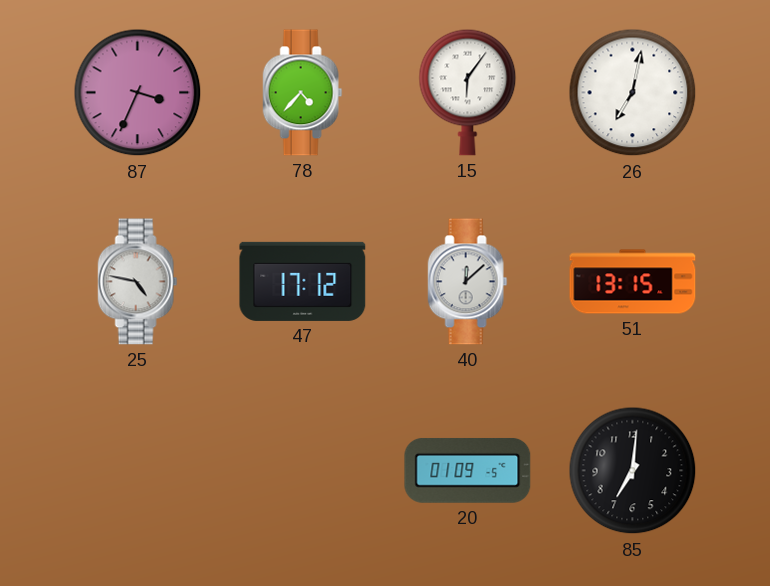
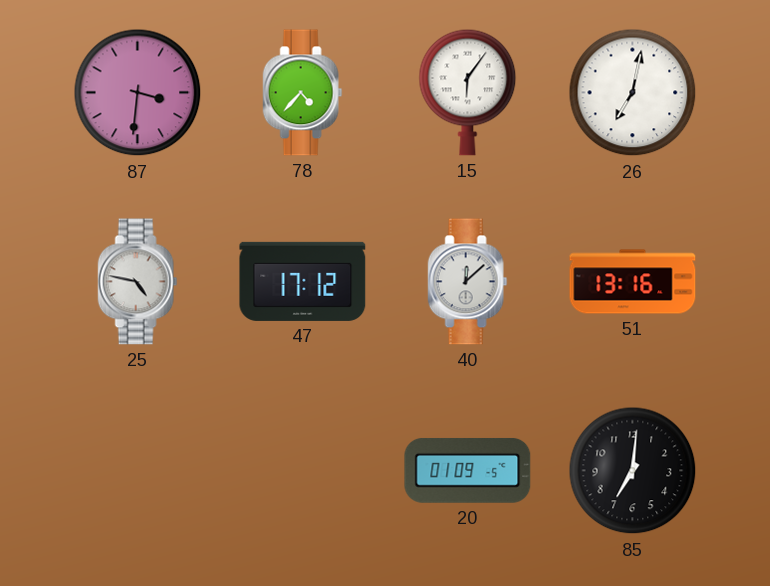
87: 3:34 -> 3:31
51: 13:15 -> 13:16
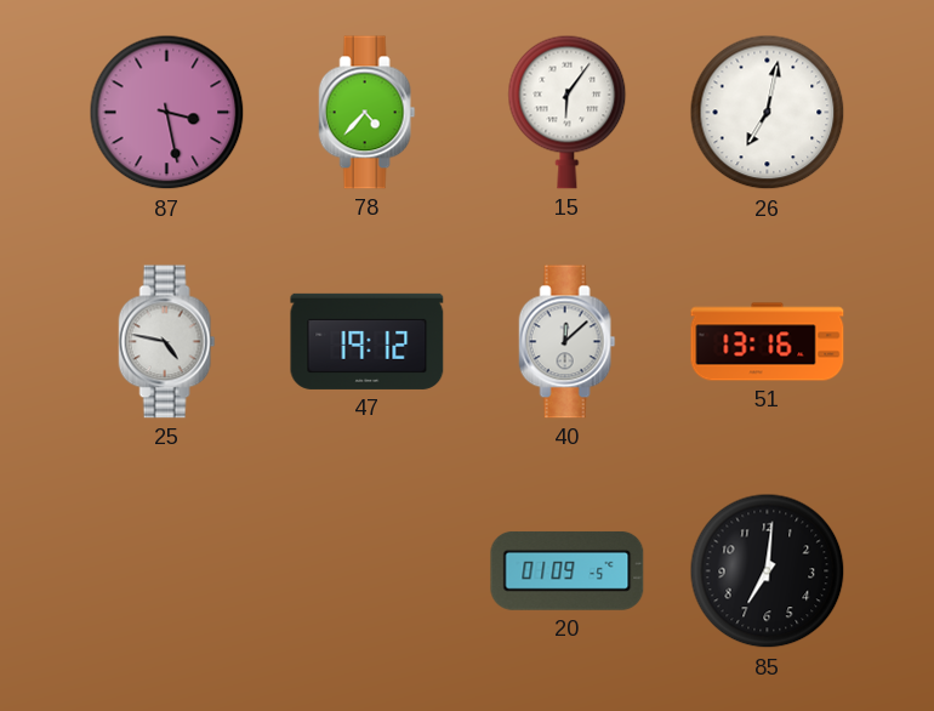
87: 3:31 -> 3:28
47: 17:12 -> 19:12
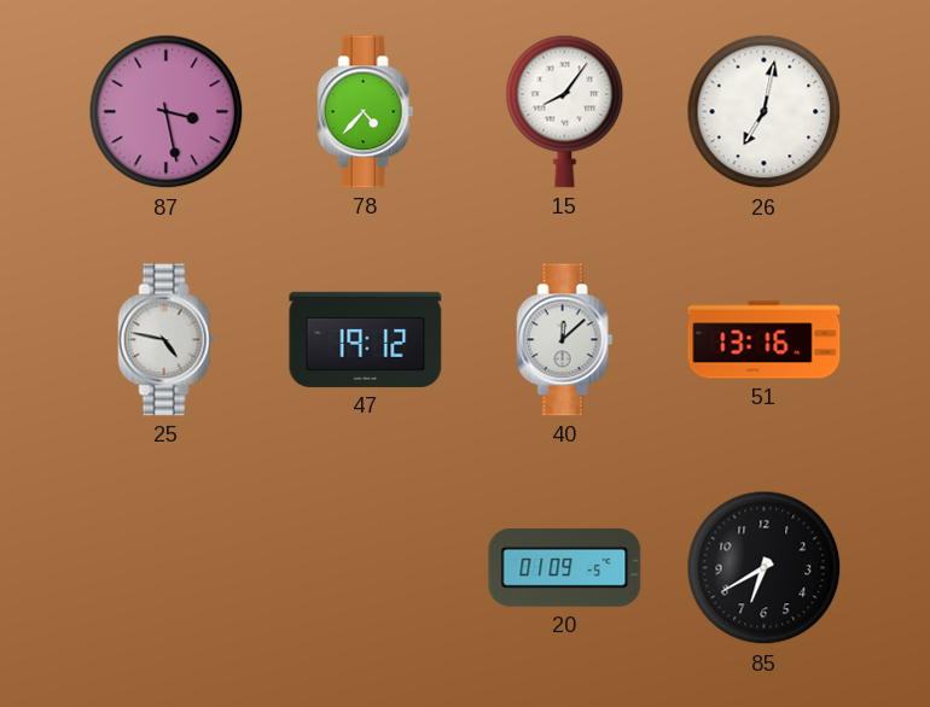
15: 6:06 -> 8:06
85: 7:01 -> 6:40
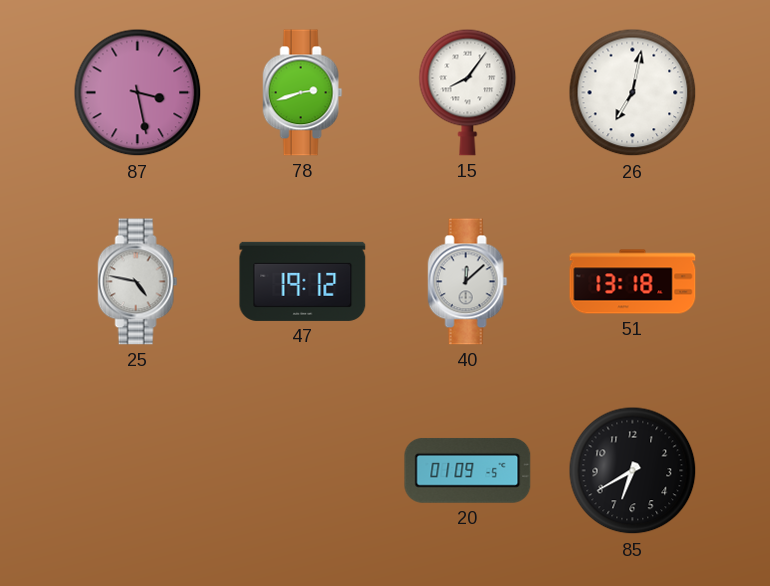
78: 4:37 -> 2:42
51: 13:16 -> 13:18
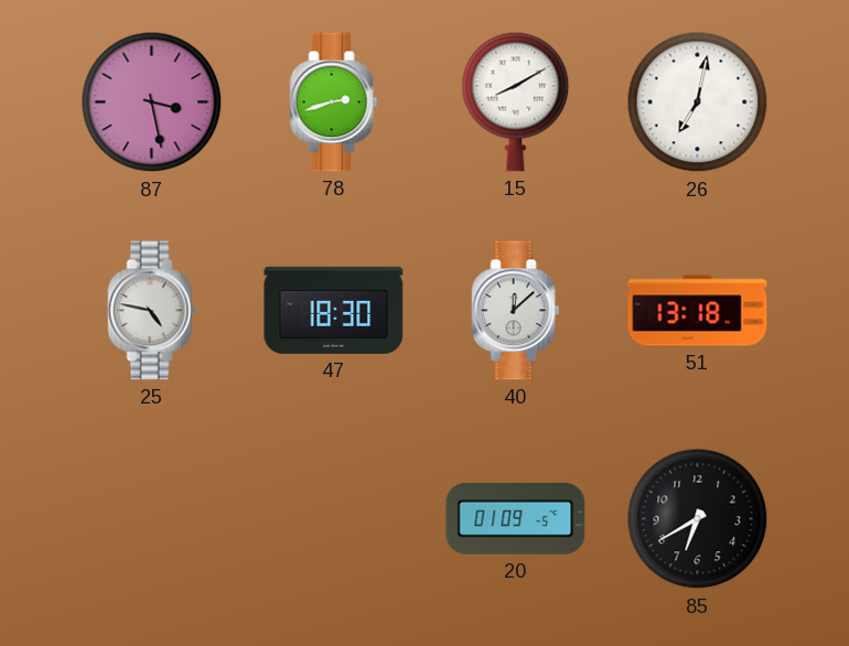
15: 8:06 -> 8:10
47: 19:12 -> 18:30
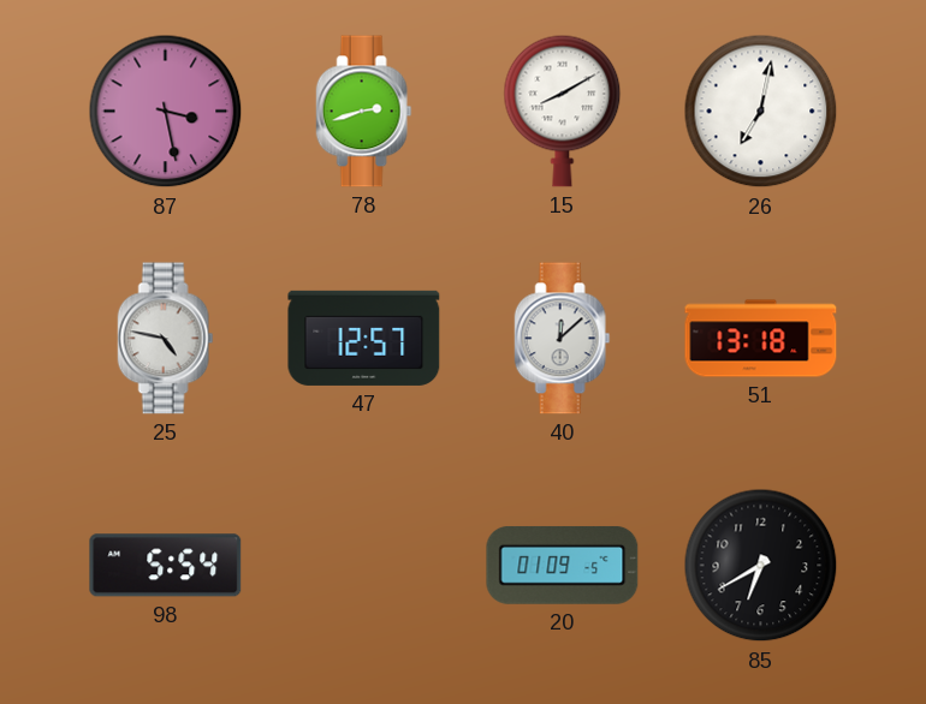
47: 18:30 -> 12:57
98: none -> 5:54
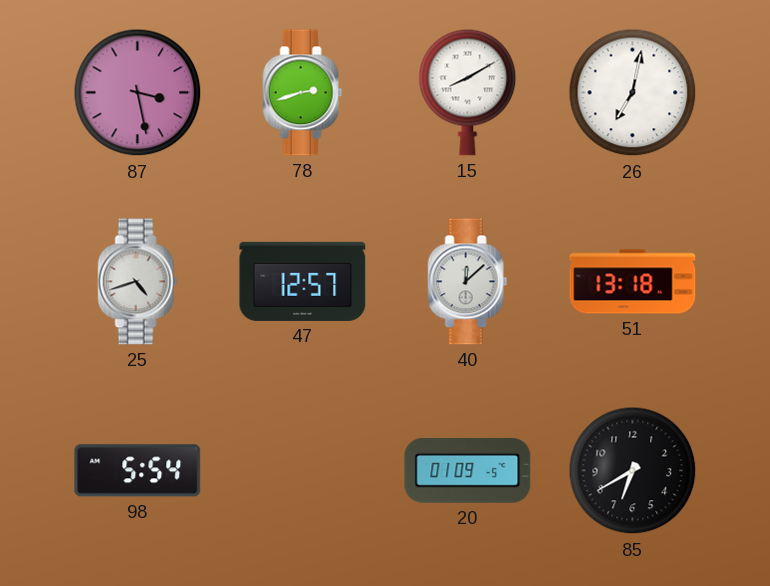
25: 4:47 -> 4:42
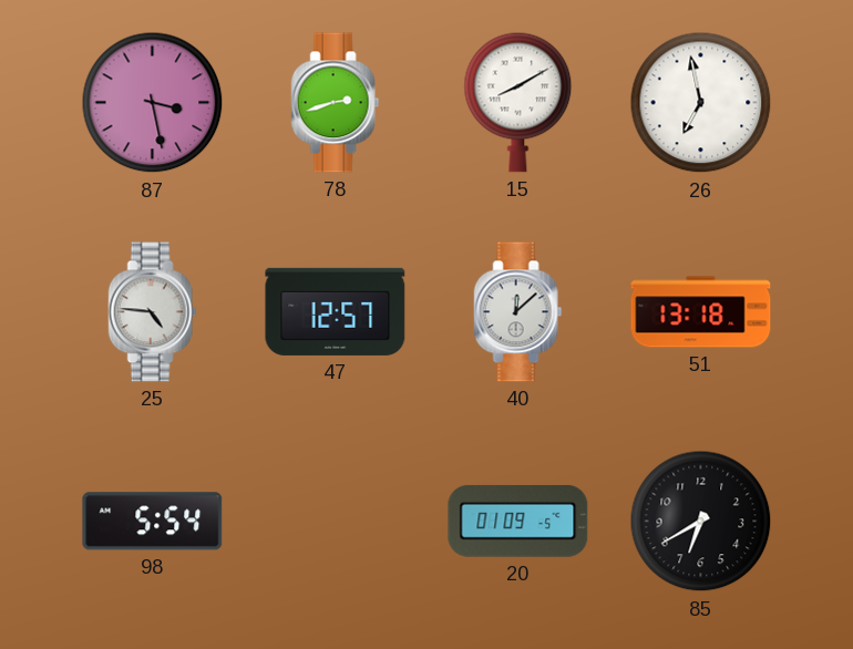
26: 7:02 -> 6:58
25: 4:42 -> 4:46
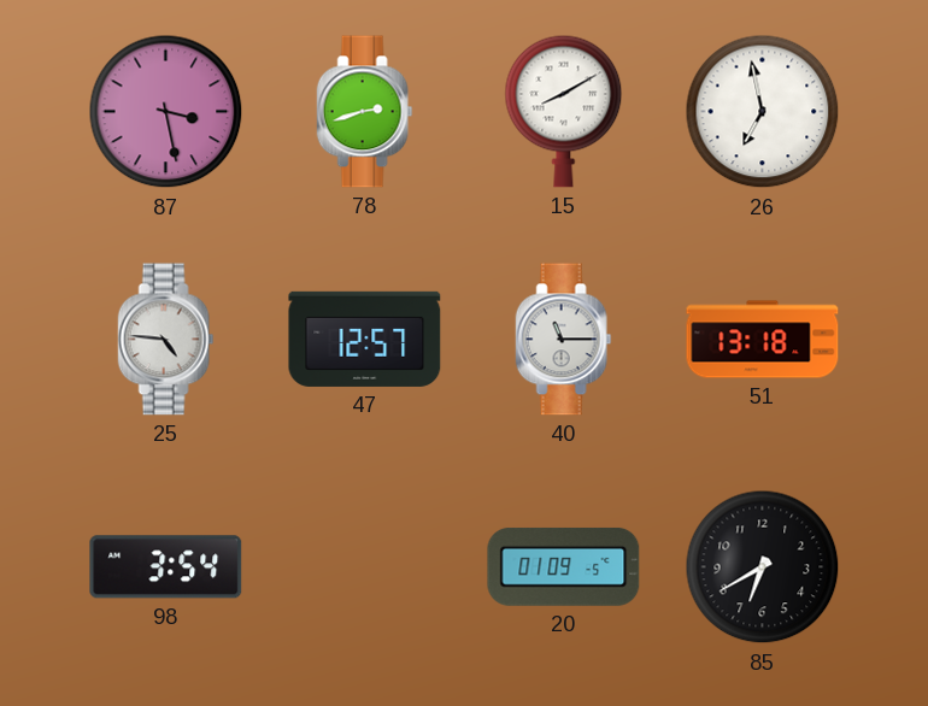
40: 12:08 -> 11:15
98: 5:54 -> 3:54
